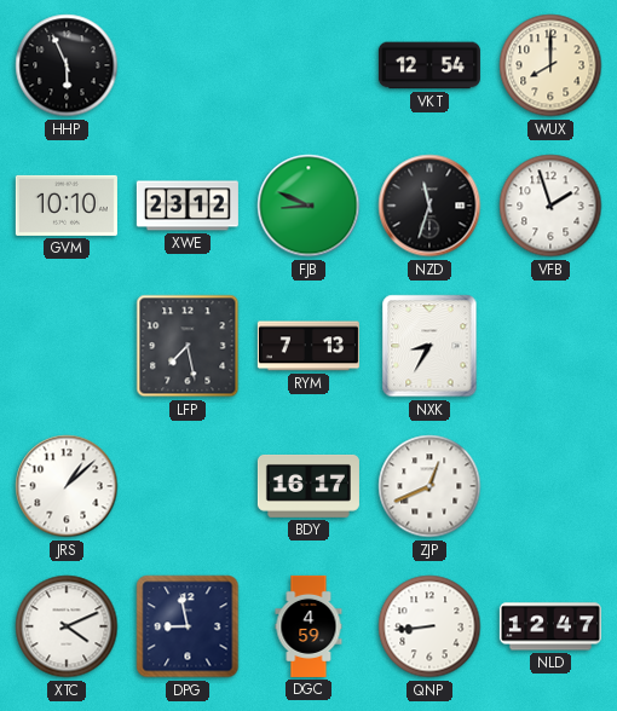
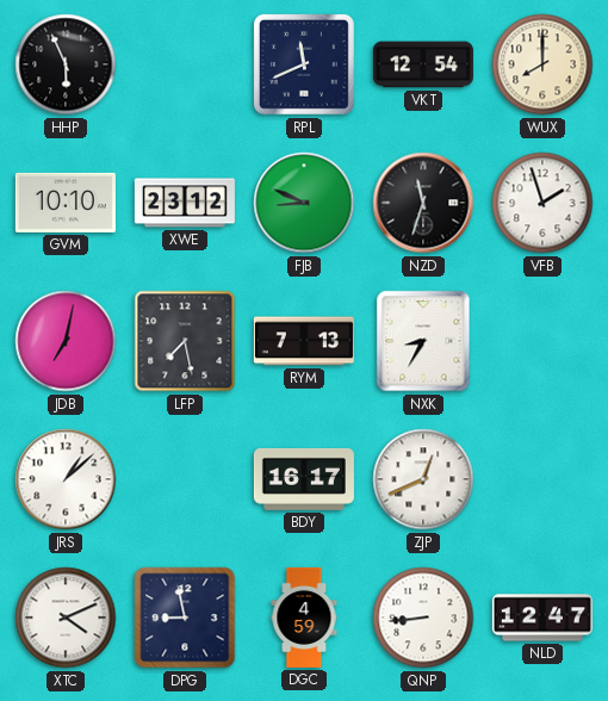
RPL: none -> 11:41
JDB: none -> 7:02
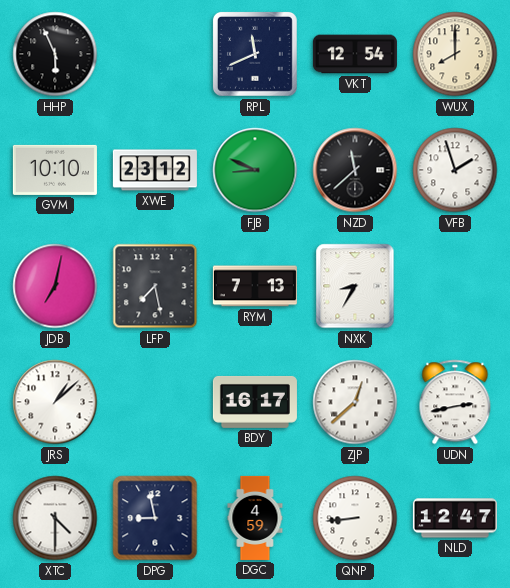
NZD: 11:33 -> 11:38
ZJP: 12:41 -> 12:38
UDN: none -> 2:43
XTC: 4:11 -> 4:30
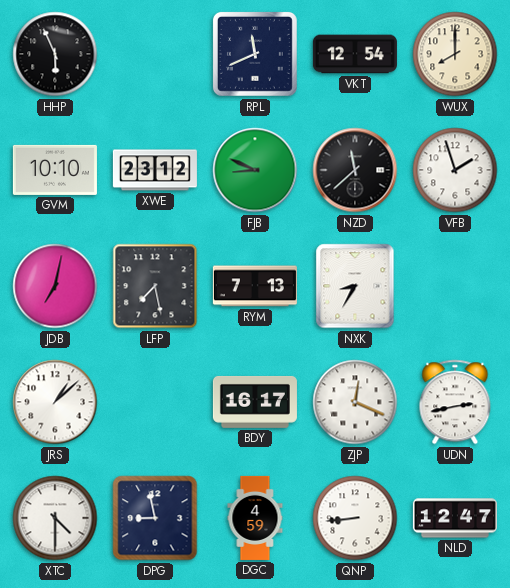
ZJP: 12:38 -> 12:19
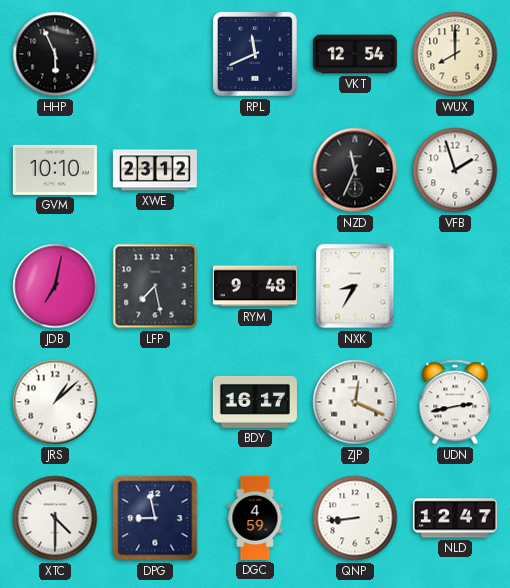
FJB: 8:49 -> none
NZD: 11:38 -> 11:34
RYM: 7:13 -> 9:48
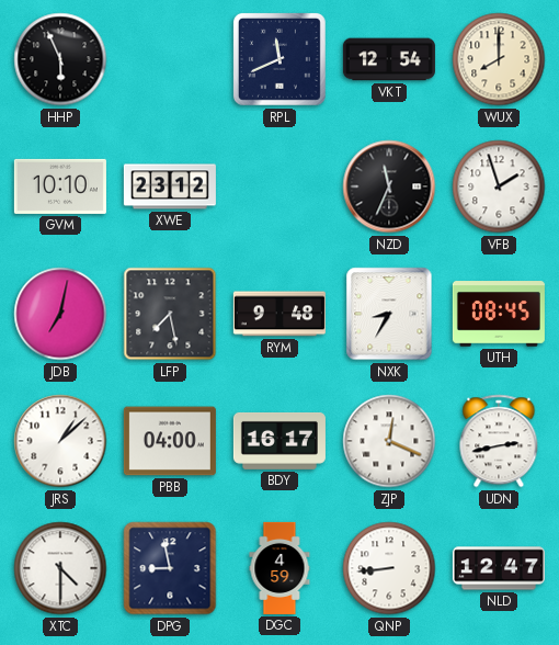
UTH: none -> 08:45
PBB: none -> 04:00
